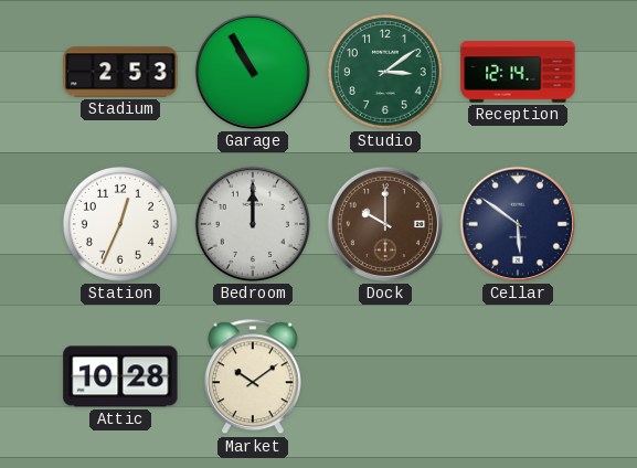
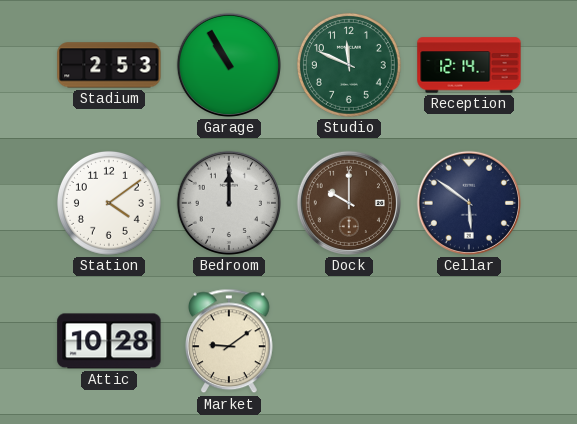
Studio: 3:09 -> 11:49
Station: 12:34 -> 4:09
Market: 10:09 -> 9:09
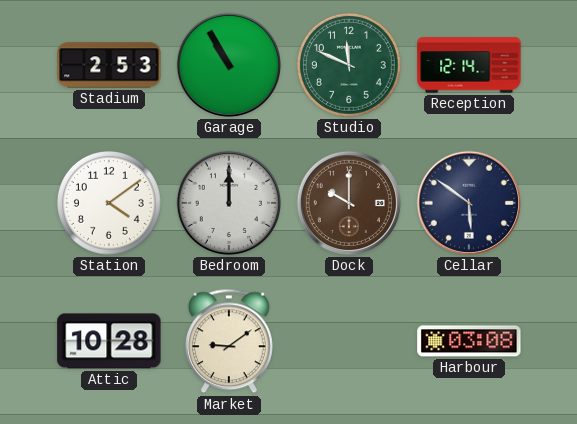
Harbour: none -> 03:08
